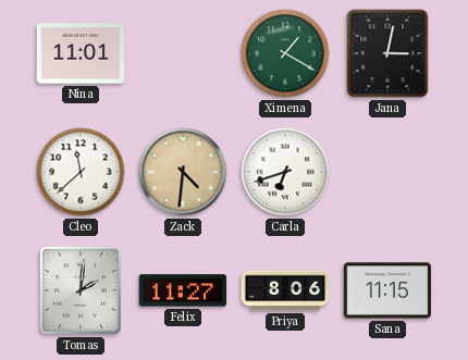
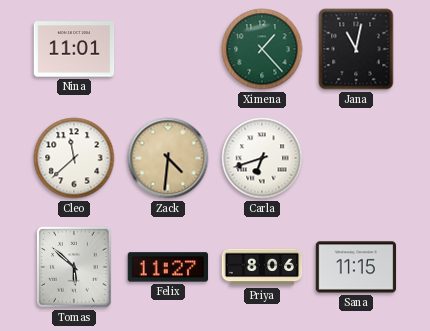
Ximena: 1:20 -> 1:23
Jana: 3:02 -> 11:02
Tomas: 2:01 -> 5:52
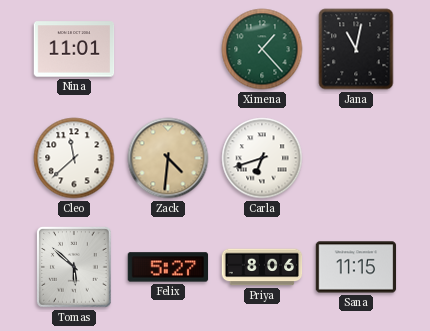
Felix: 11:27 -> 5:27
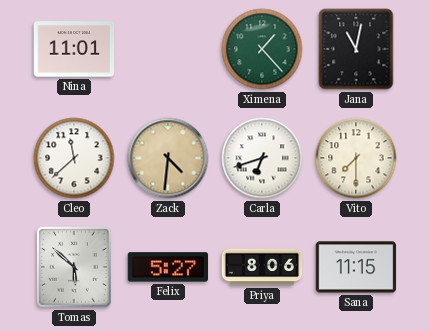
Vito: none -> 7:30
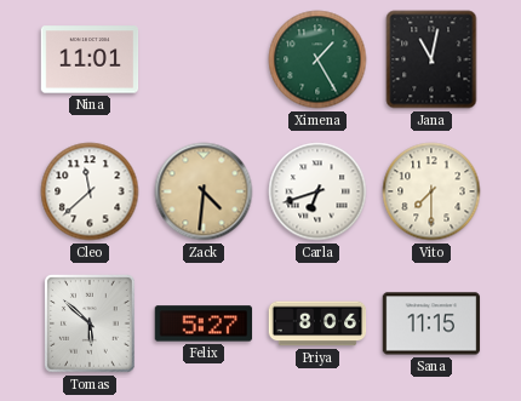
Ximena: 1:23 -> 1:25
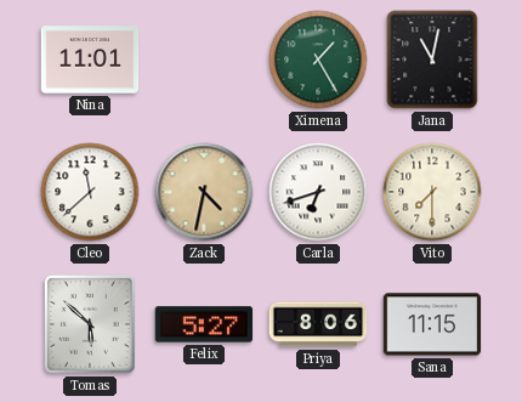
Zack: 4:31 -> 4:32
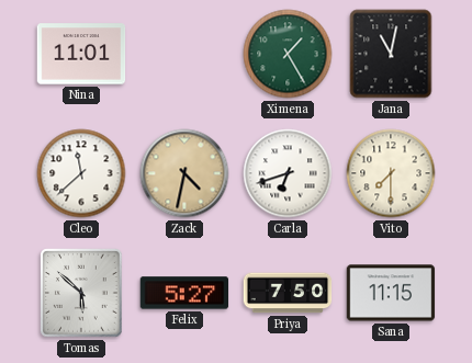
Priya: 8:06 -> 7:50
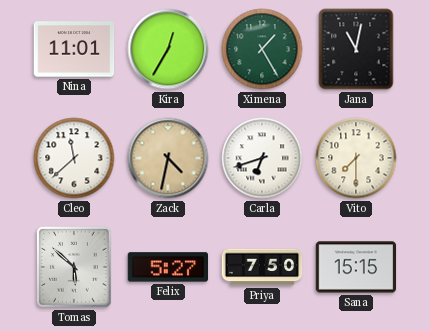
Kira: none -> 12:35
Sana: 11:15 -> 15:15
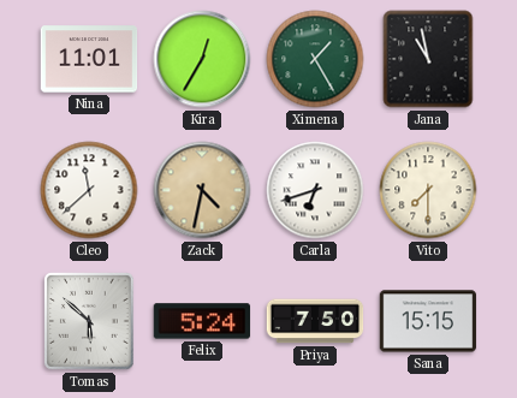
Jana: 11:02 -> 10:58
Felix: 5:27 -> 5:24
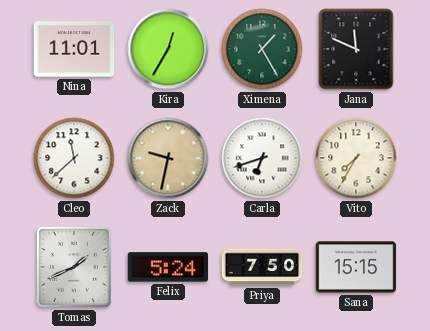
Jana: 10:58 -> 11:49
Zack: 4:32 -> 9:32
Vito: 7:30 -> 7:35
Tomas: 5:52 -> 1:41
